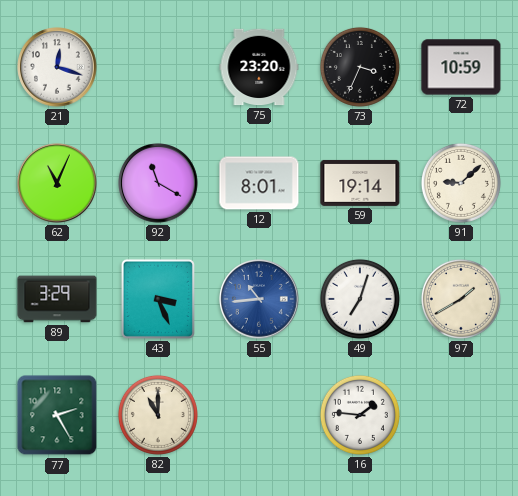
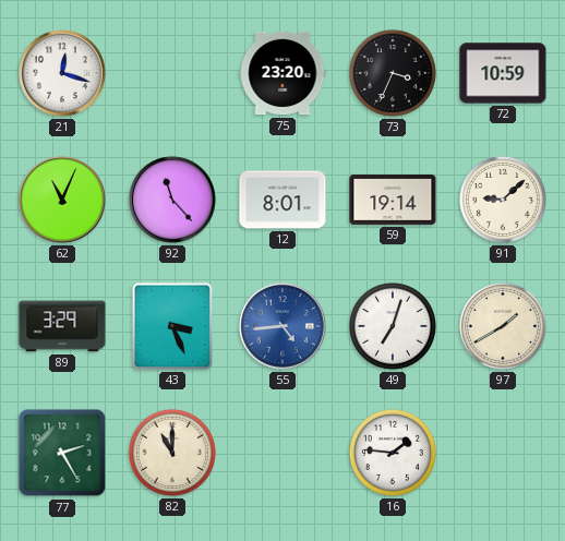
92: 11:20 -> 11:23
55: 10:44 -> 4:44
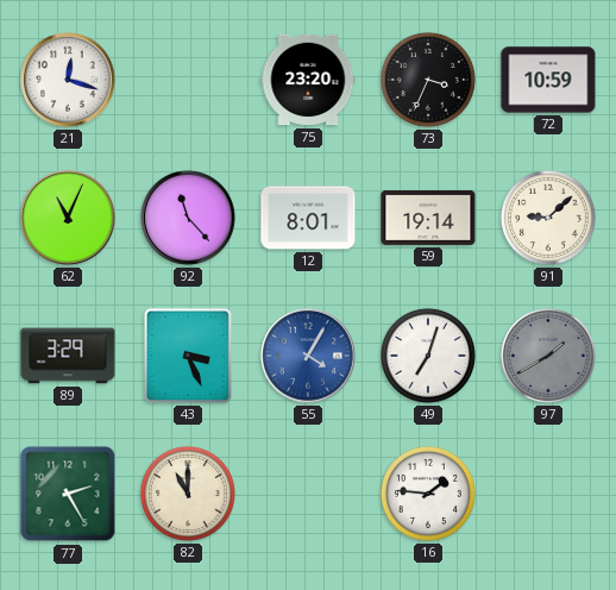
55: 4:44 -> 4:05
97 dial: cream -> grey
